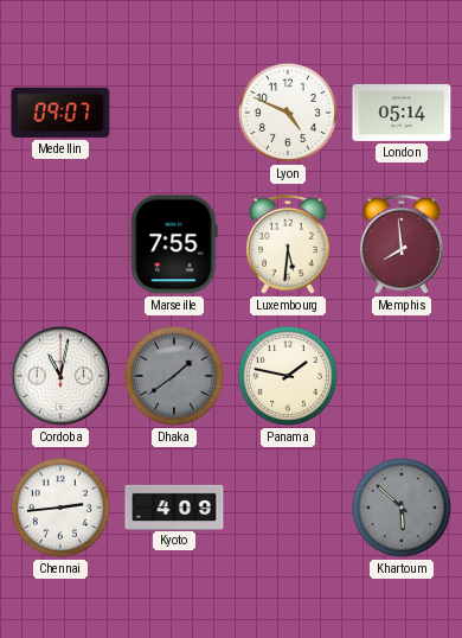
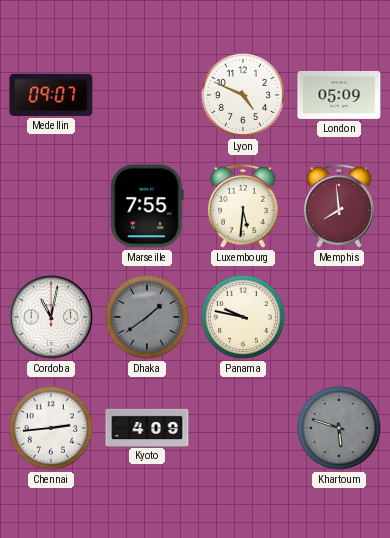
London: 05:14 -> 05:09
Panama: 1:47 -> 9:47
Khartoum: 5:52 -> 5:48
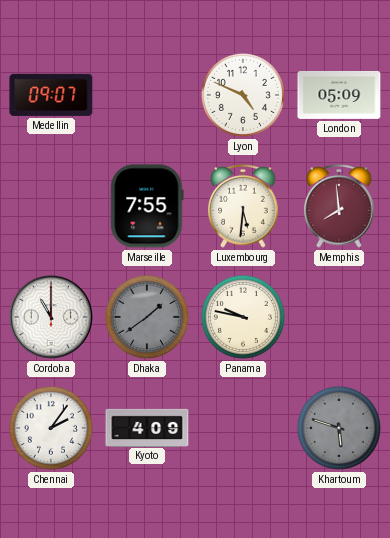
Cordoba: 11:02 -> 11:00
Chennai: 2:44 -> 2:06
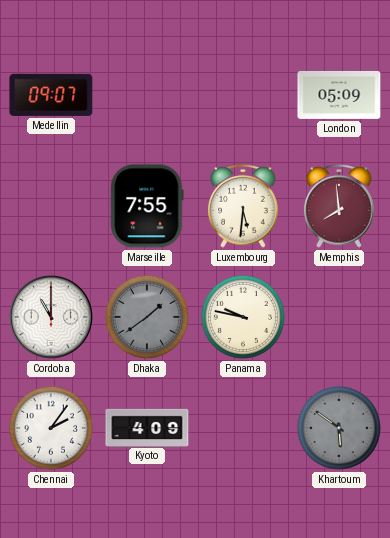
Lyon: 4:49 -> none
Khartoum: 5:48 -> 5:51
